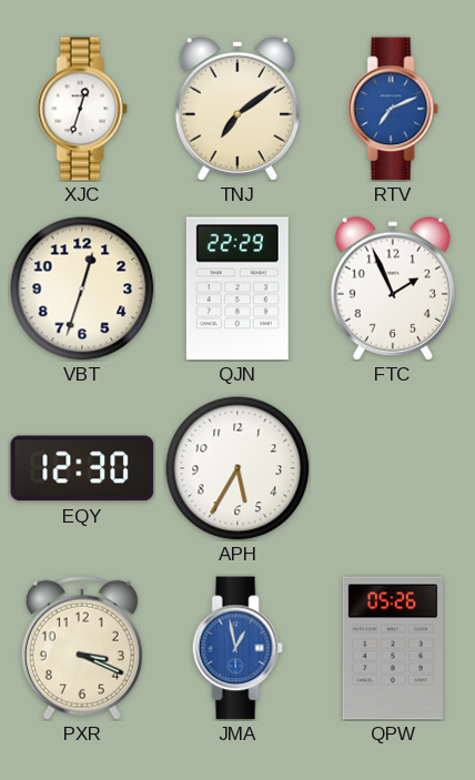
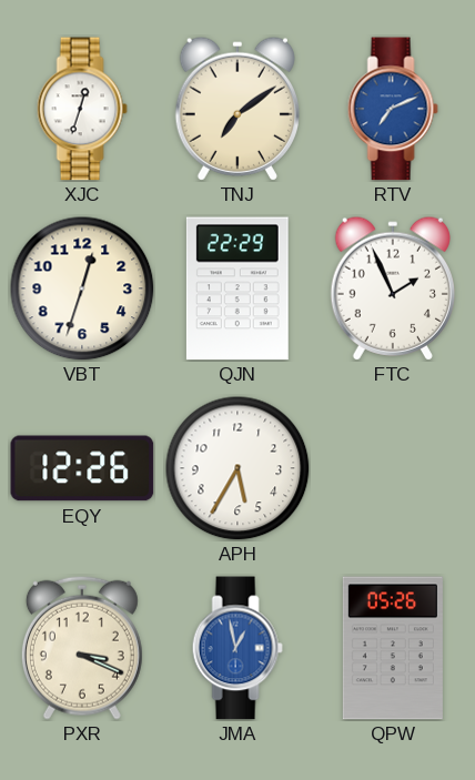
EQY: 12:30 -> 12:26
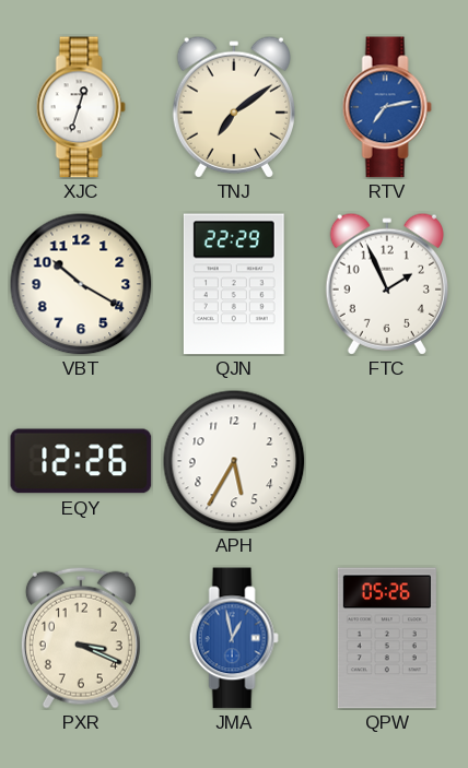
RTV: 7:11 -> 7:13
VBT: 12:33 -> 10:20
